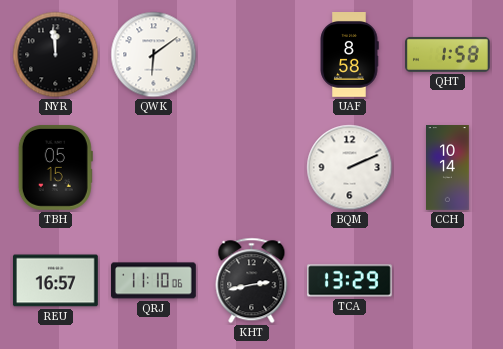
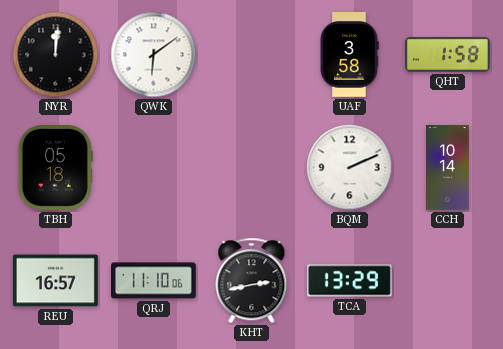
NYR: 11:59 -> 12:01
UAF: 8:58 -> 3:58
TBH: 05:15 -> 05:18
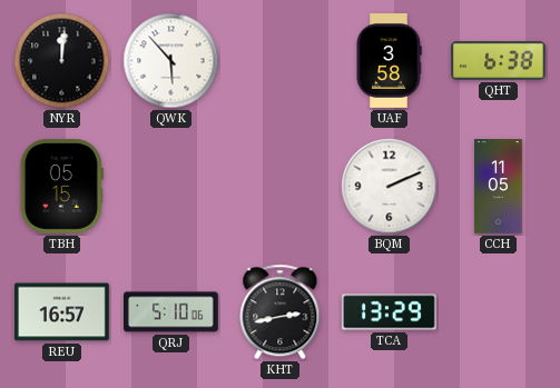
QWK: 6:09 -> 5:53
QHT: 1:58 -> 6:38
TBH: 05:18 -> 05:15
CCH: 10:14 -> 11:05
QRJ: 11:10 -> 5:10
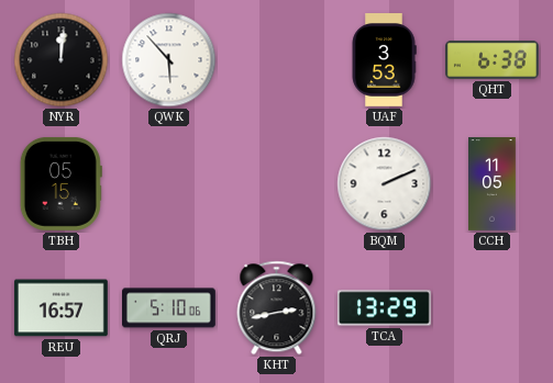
UAF: 3:58 -> 3:53
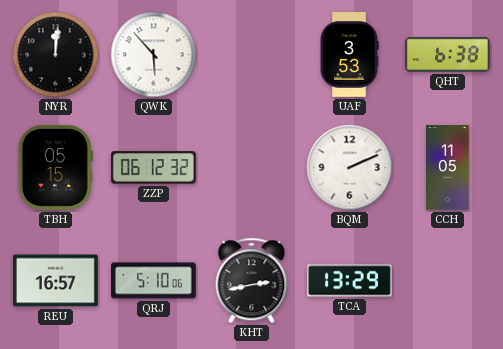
ZZP: none -> 06:12
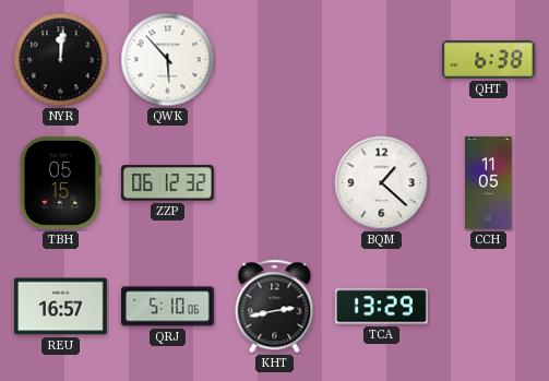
UAF: 3:53 -> none
BQM: 2:11 -> 1:22
